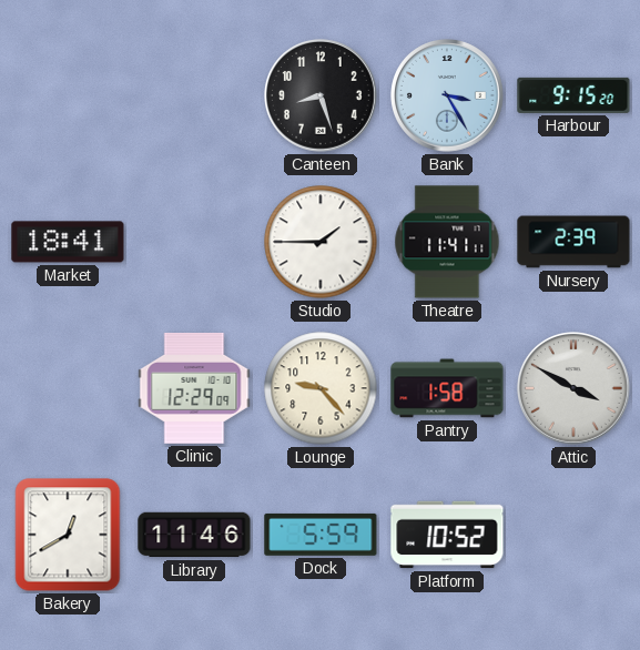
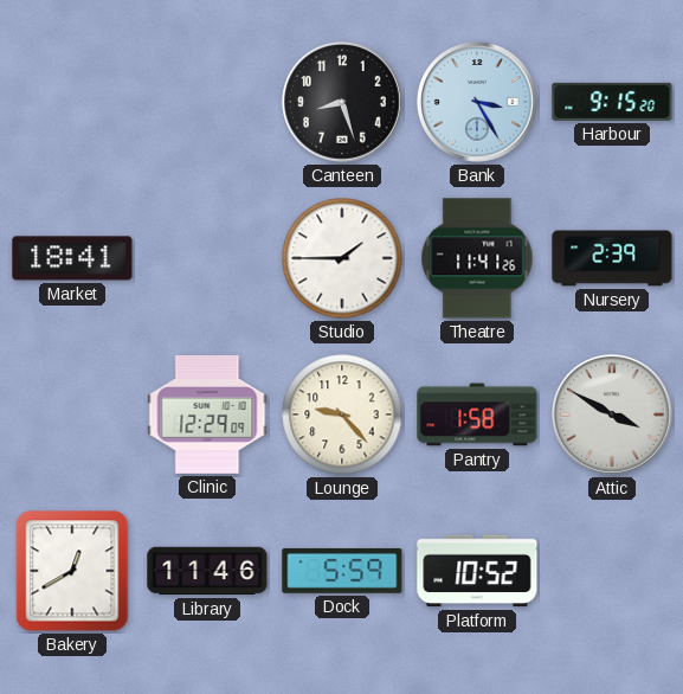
Theatre: 11:41:11 -> 11:41:26
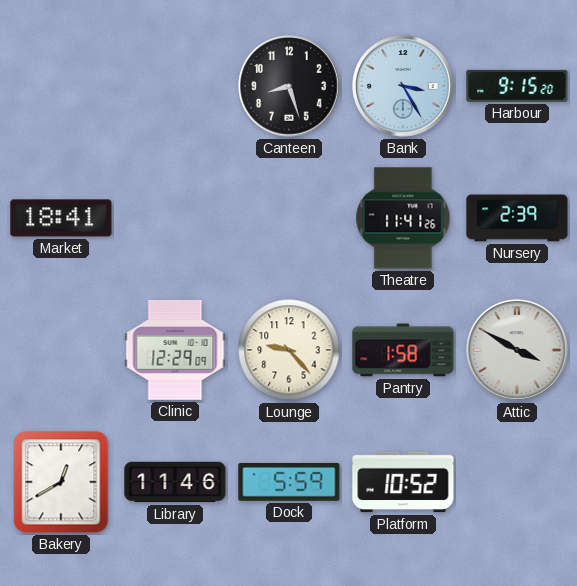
Studio: 1:45 -> none
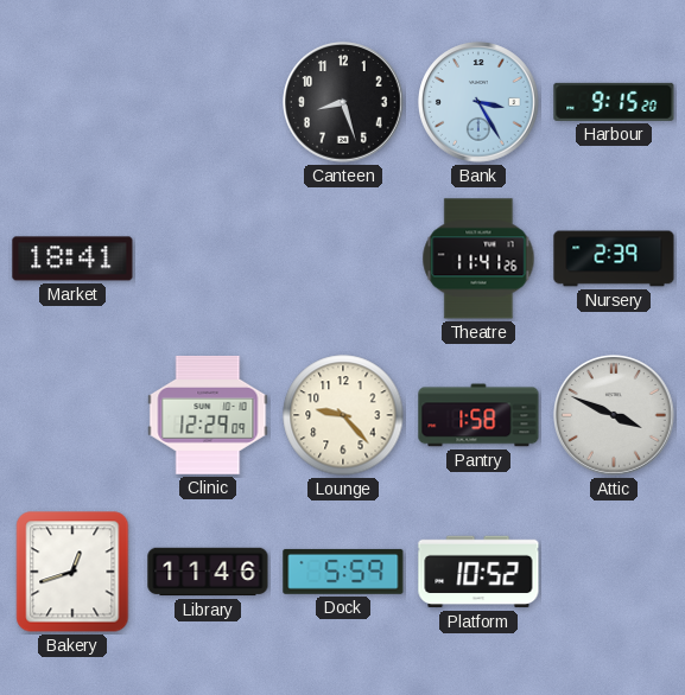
Attic: 3:50 -> 3:49
Bakery: 12:40 -> 12:42
